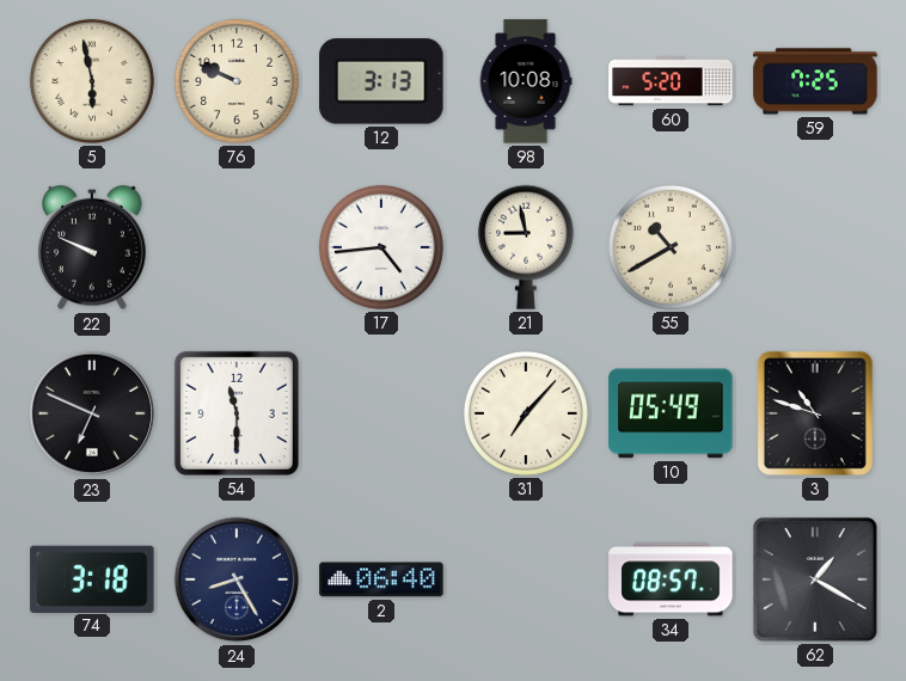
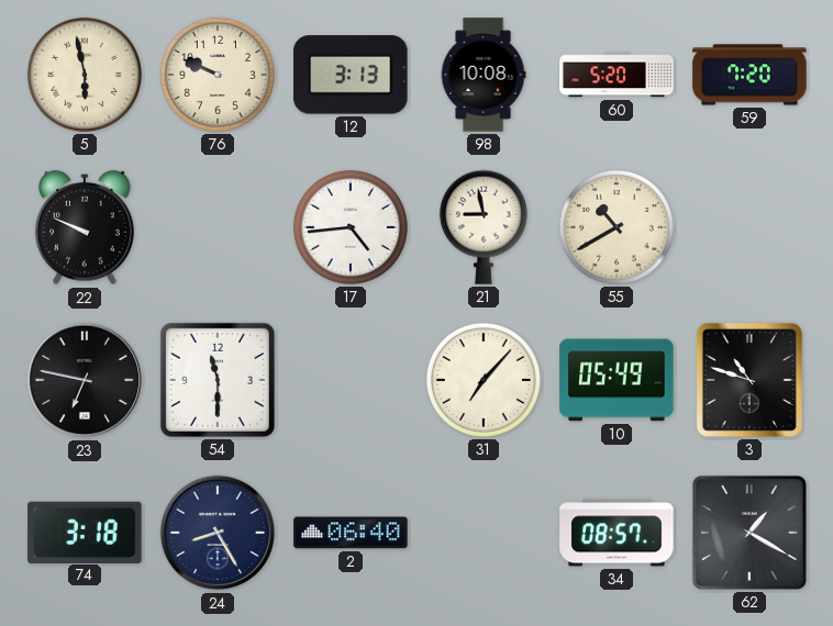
59: 7:25 -> 7:20
23: 6:49 -> 6:47
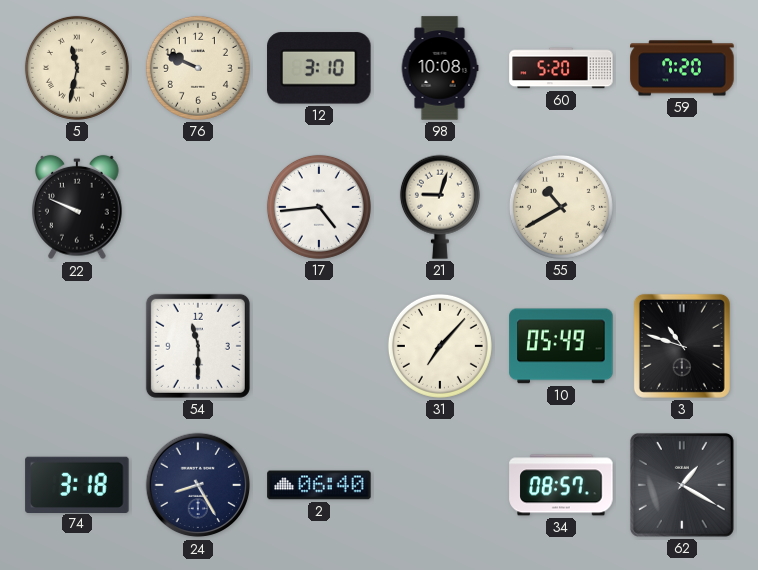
5: 5:58 -> 11:32
12: 3:13 -> 3:10
21: 8:58 -> 9:03
23: 6:47 -> none
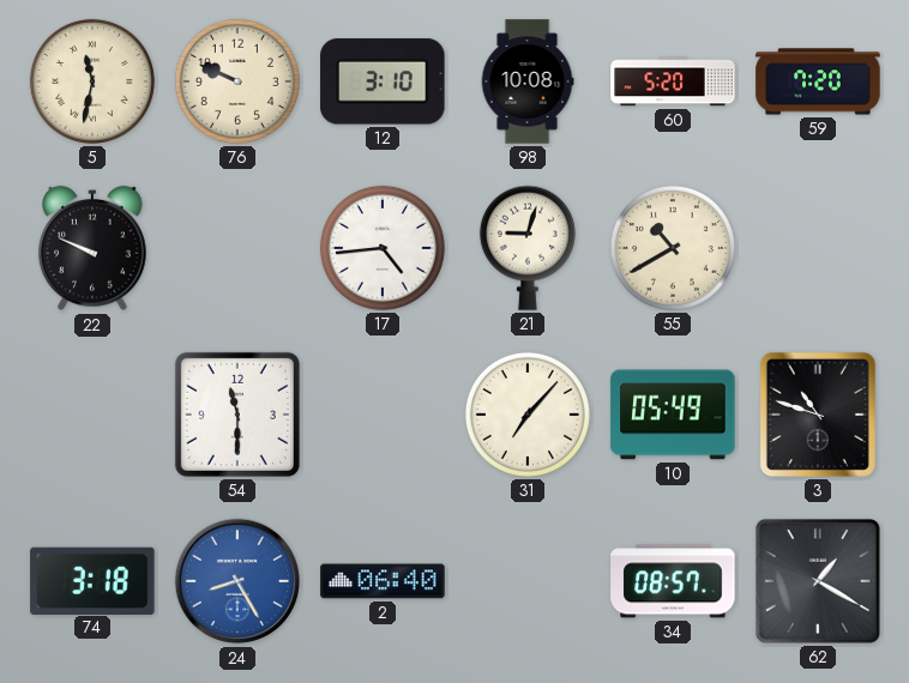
24 dial: navy -> blue
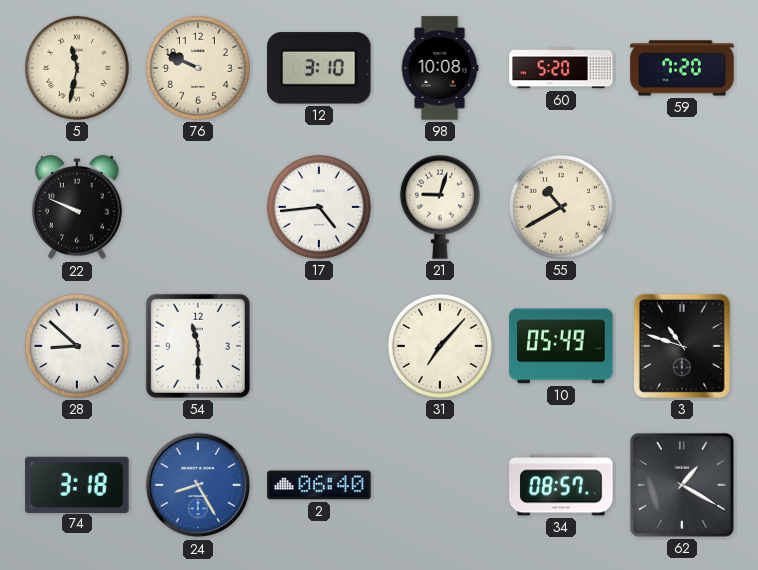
28: none -> 8:52
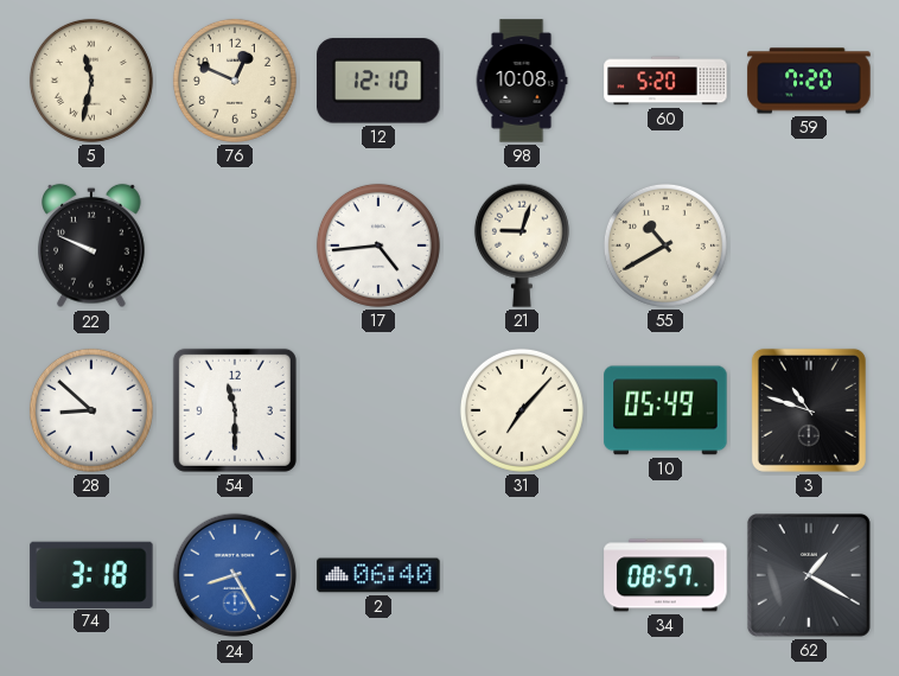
76: 9:49 -> 12:49
12: 3:10 -> 12:10
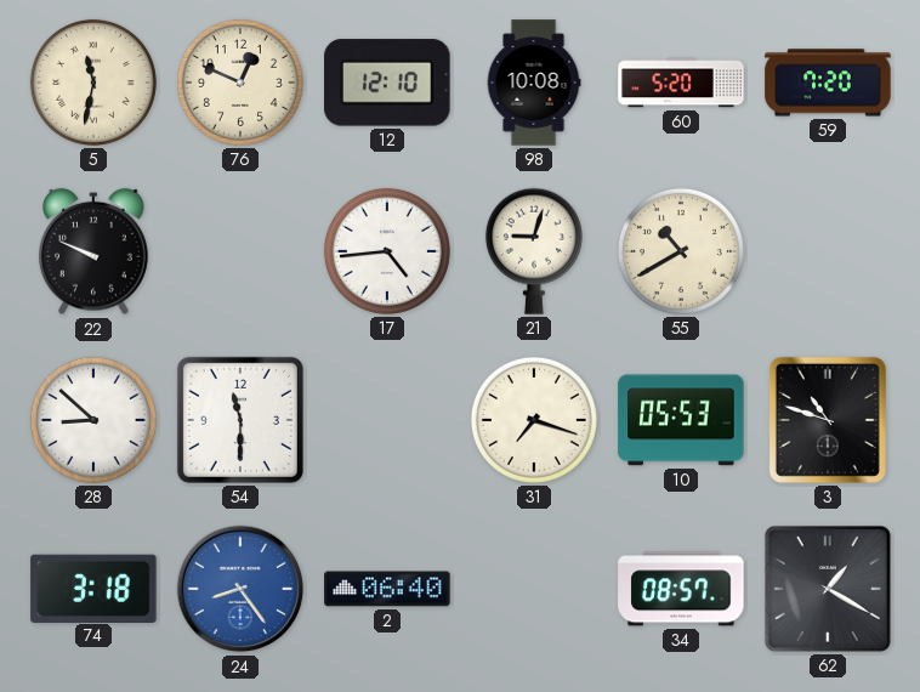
31: 7:07 -> 7:18
10: 05:49 -> 05:53
24: 8:25 -> 8:24
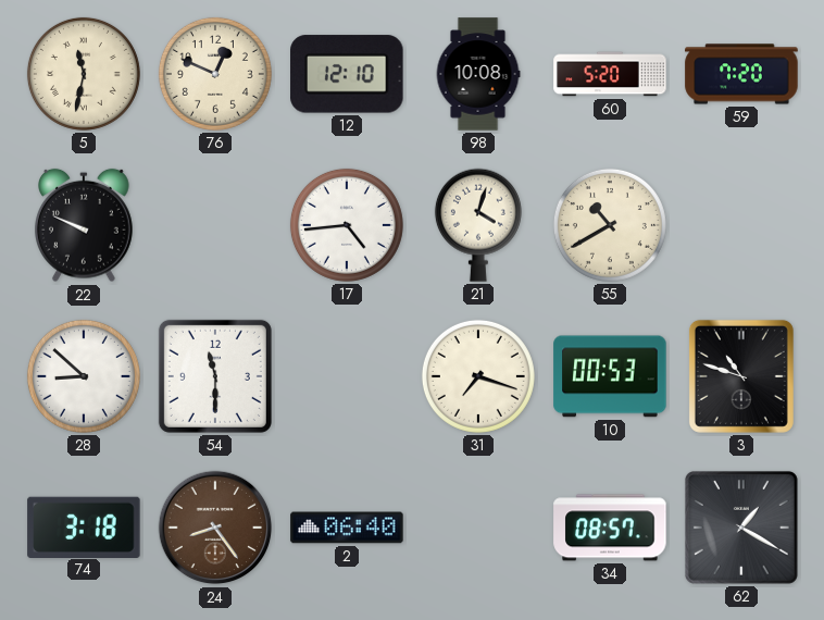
21: 9:03 -> 4:03
10: 05:53 -> 00:53
24 dial: blue -> brown
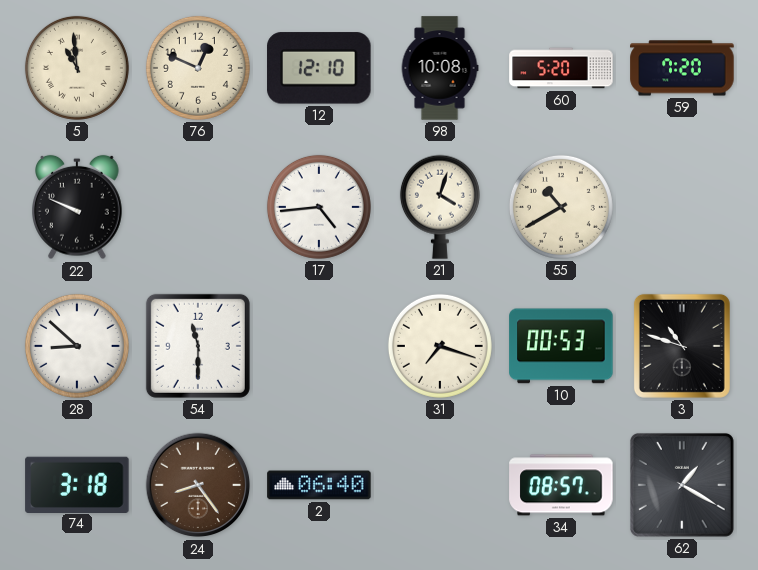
5: 11:32 -> 10:59
